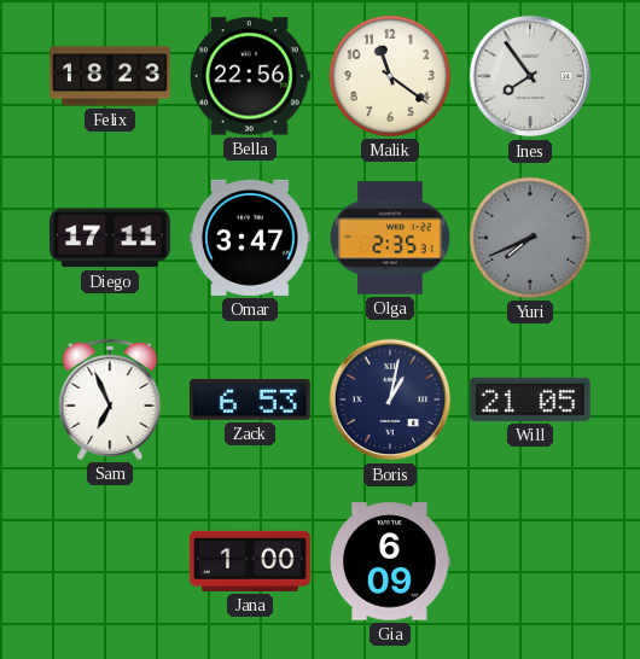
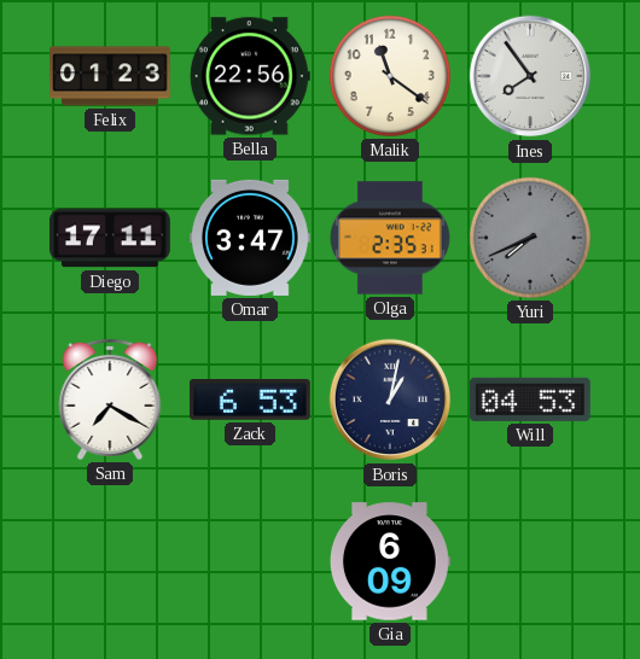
Felix: 18:23 -> 01:23
Sam: 6:56 -> 7:20
Will: 21:05 -> 04:53
Jana: 1:00 -> none
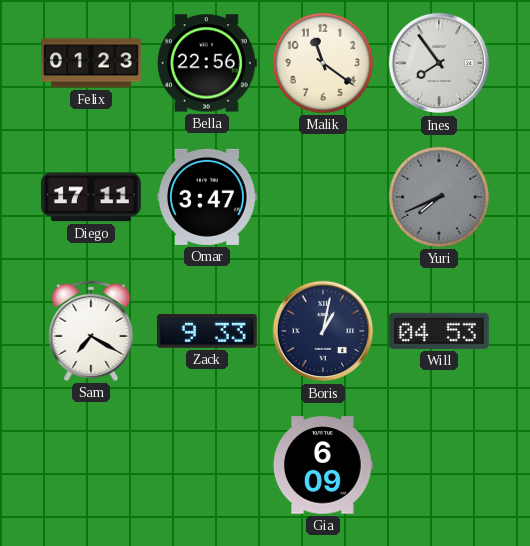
Olga: 2:35 -> none
Zack: 6:53 -> 9:33
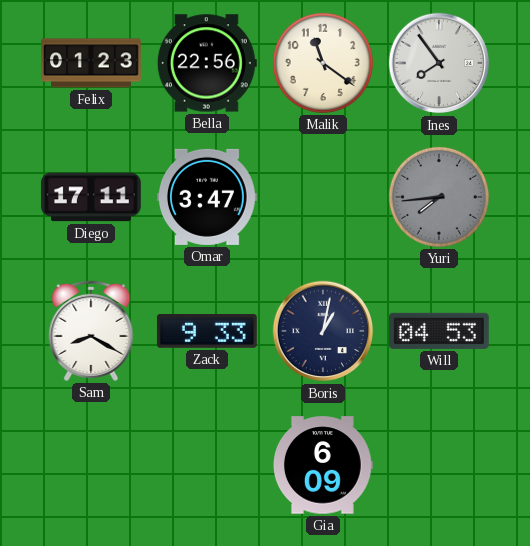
Yuri: 7:41 -> 7:44
Sam: 7:20 -> 8:20
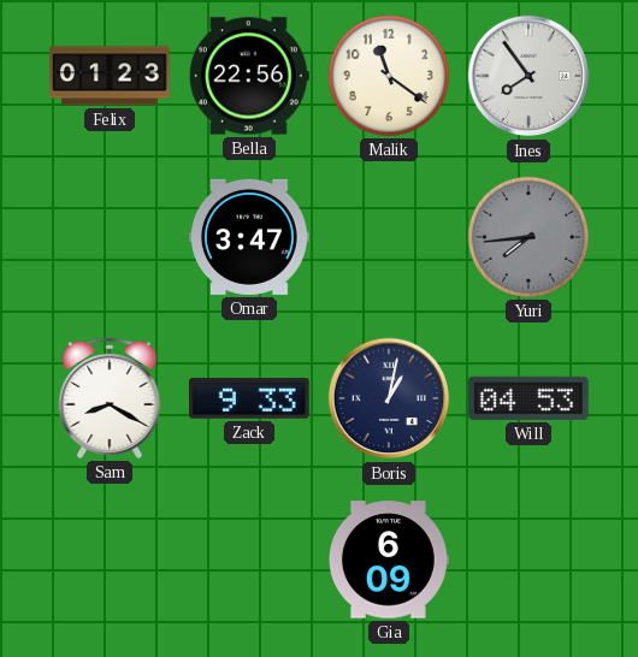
Diego: 17:11 -> none
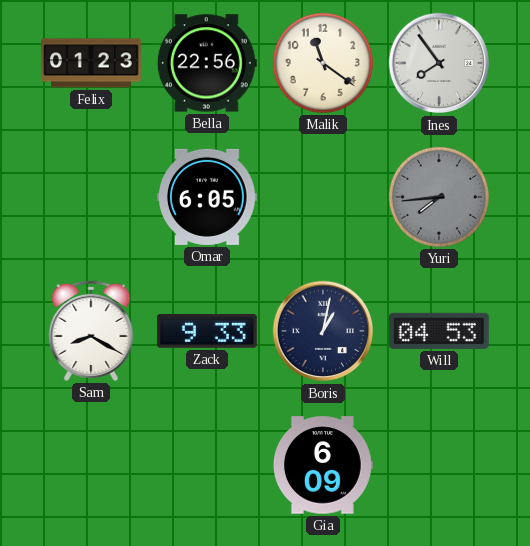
Omar: 3:47 -> 6:05
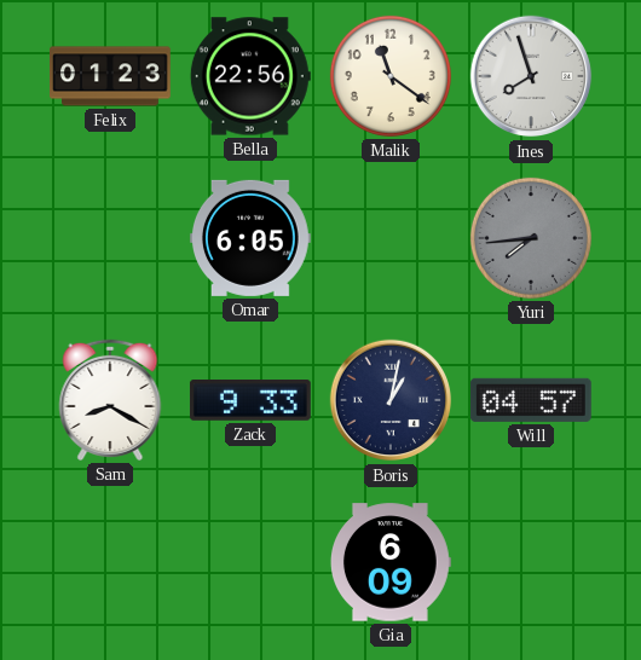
Ines: 7:54 -> 7:57
Will: 04:53 -> 04:57
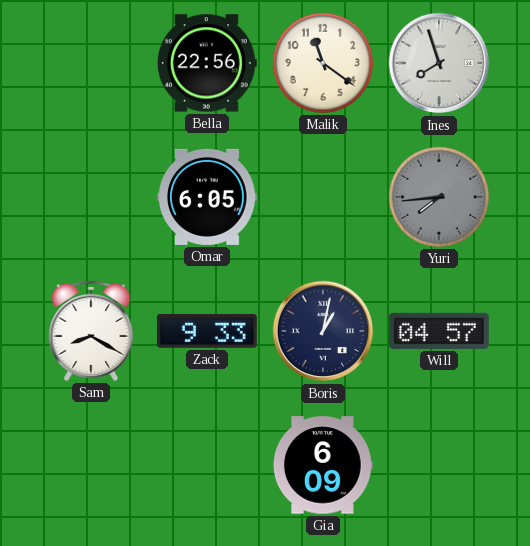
Felix: 01:23 -> none
